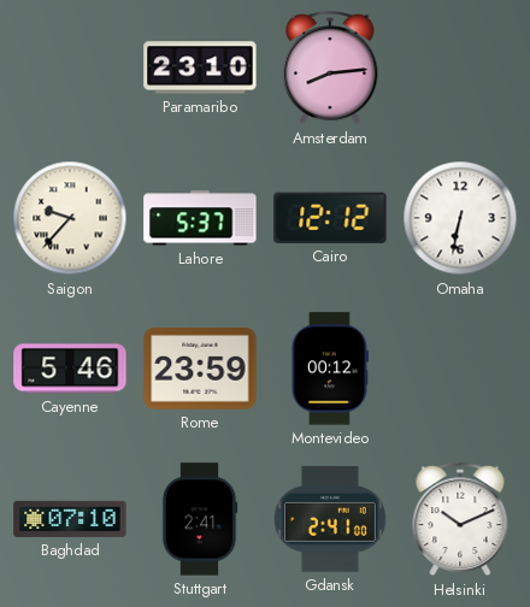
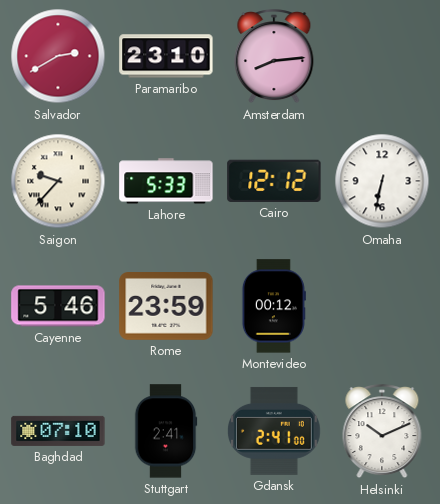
Salvador: none -> 2:40
Lahore: 5:37 -> 5:33
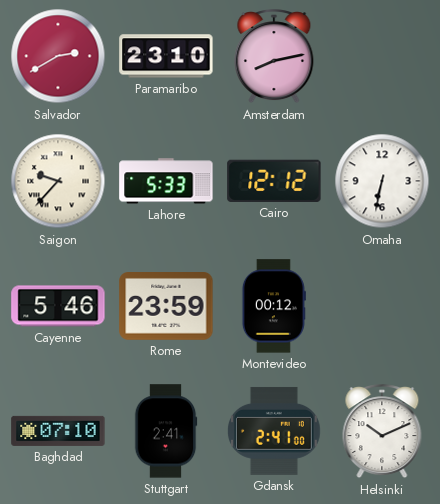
Amsterdam: 8:14 -> 8:13
